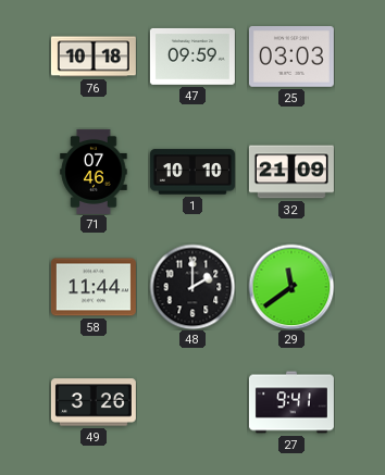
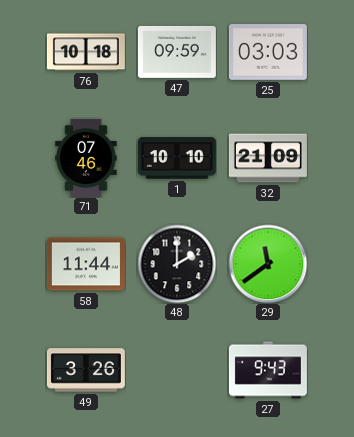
27: 9:41 -> 9:43
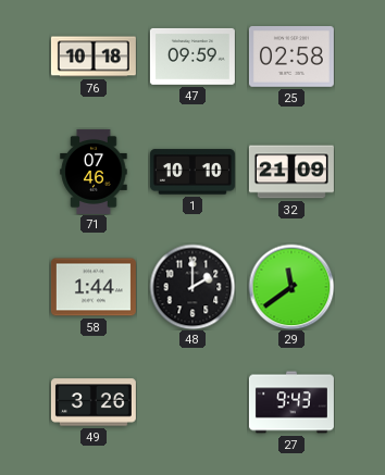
25: 03:03 -> 02:58
58: 11:44 -> 1:44
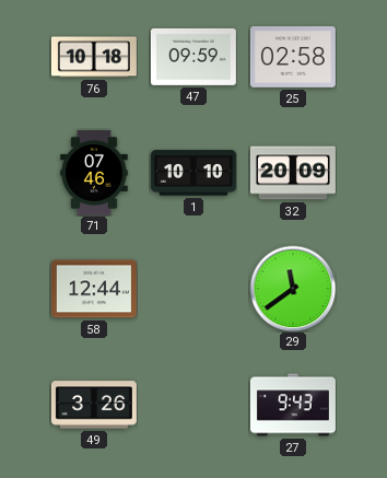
32: 21:09 -> 20:09
58: 1:44 -> 12:44
48: 2:00 -> none
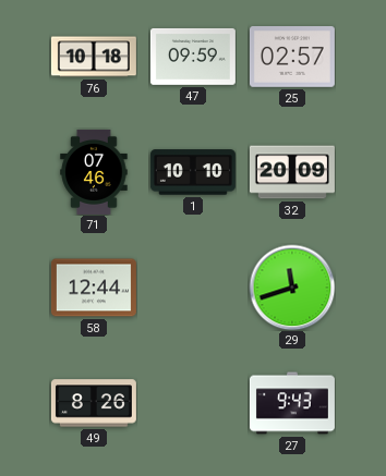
25: 02:58 -> 02:57
29: 11:39 -> 11:42
49: 3:26 -> 8:26
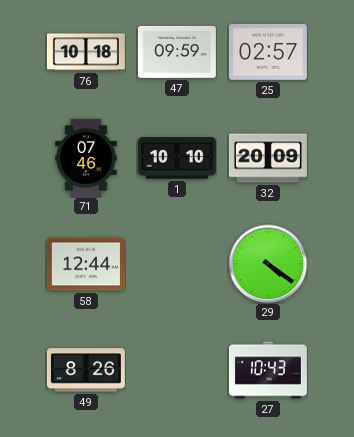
29: 11:42 -> 4:21
27: 9:43 -> 10:43
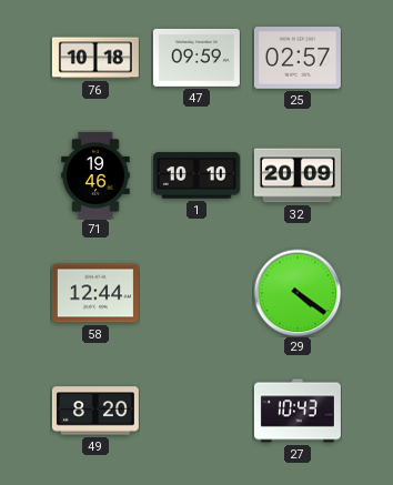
71: 07:46 -> 19:46
49: 8:26 -> 8:20
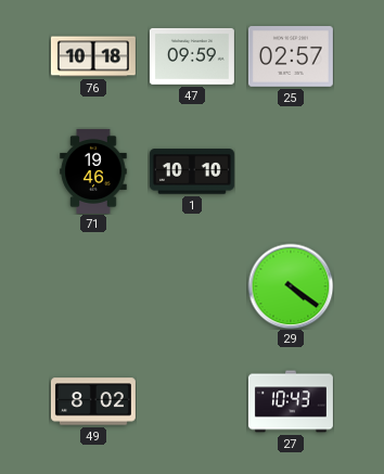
32: 20:09 -> none
58: 12:44 -> none
49: 8:20 -> 8:02
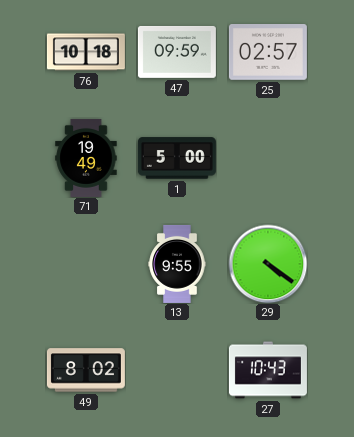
71: 19:46 -> 19:49
1: 10:10 -> 5:00
13: none -> 9:55
